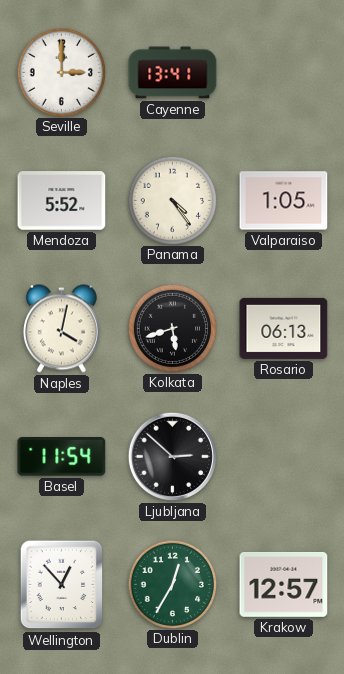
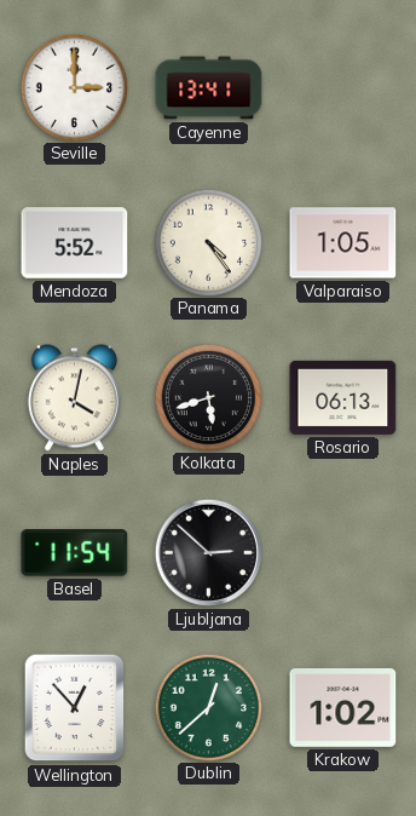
Dublin: 12:35 -> 12:38
Krakow: 12:57 -> 1:02
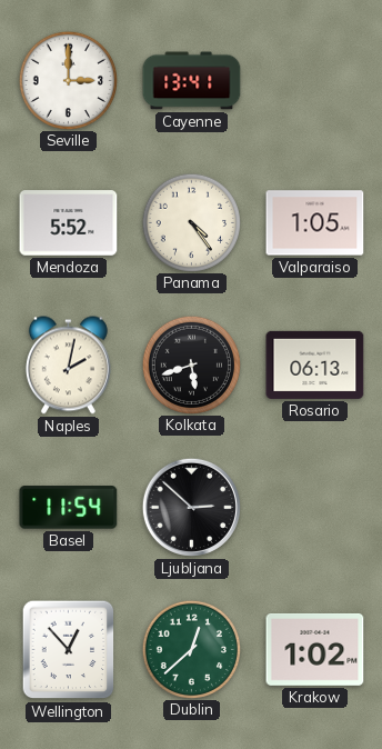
Naples: 4:02 -> 2:02
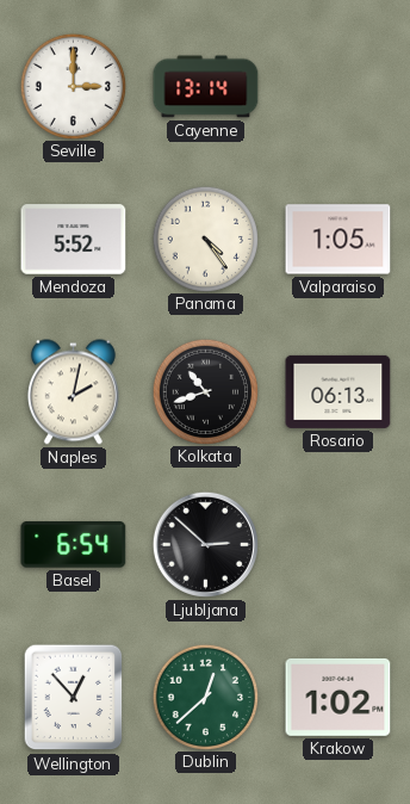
Cayenne: 13:41 -> 13:14
Kolkata: 5:42 -> 10:42
Basel: 11:54 -> 6:54
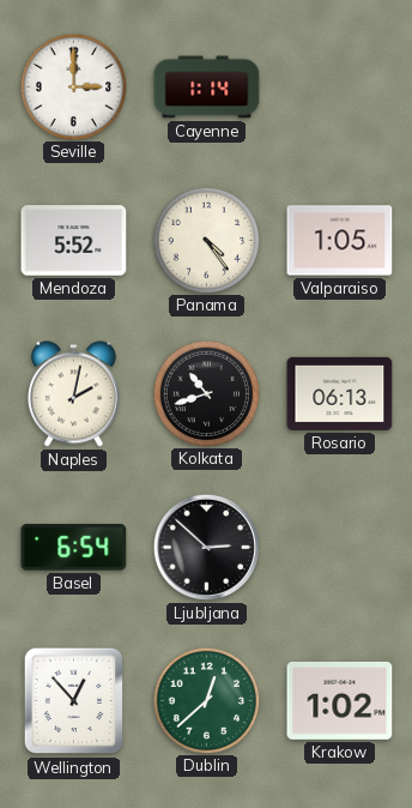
Cayenne: 13:14 -> 1:14
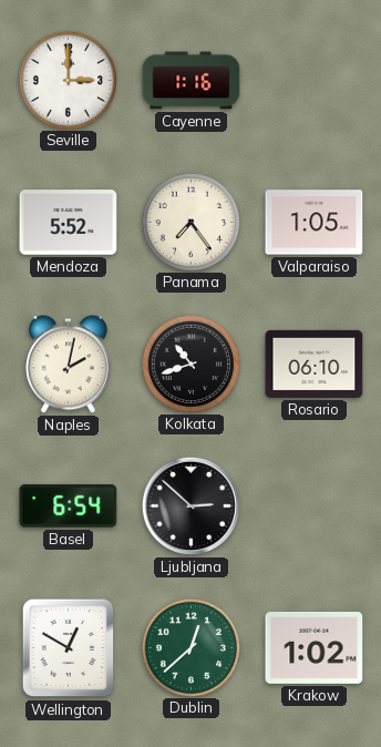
Cayenne: 1:14 -> 1:16
Panama: 4:24 -> 7:24
Rosario: 06:13 -> 06:10
Wellington: 12:53 -> 12:50
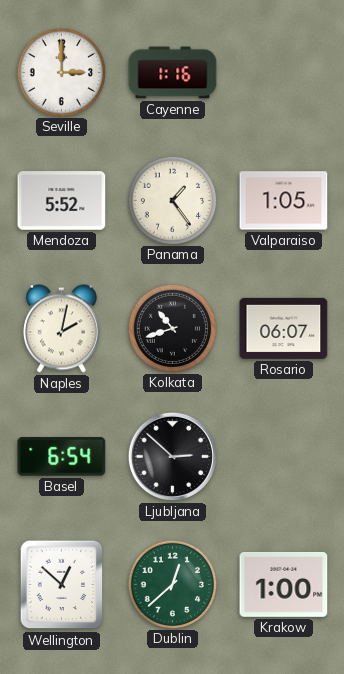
Panama: 7:24 -> 1:24
Rosario: 06:10 -> 06:07
Wellington: 12:50 -> 12:52
Krakow: 1:02 -> 1:00
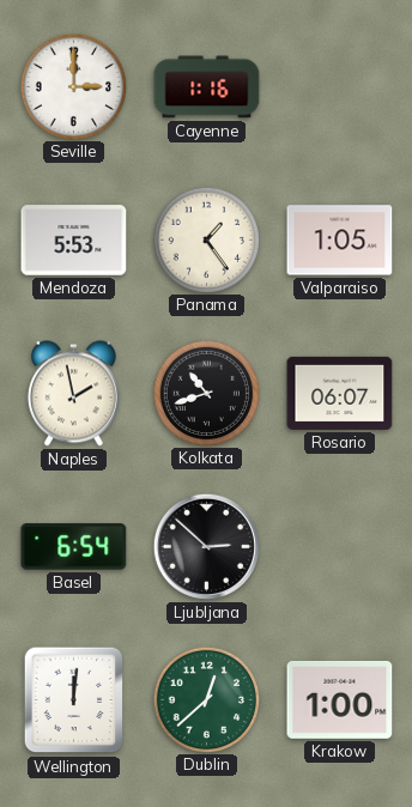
Mendoza: 5:52 -> 5:53
Naples: 2:02 -> 1:58
Wellington: 12:52 -> 12:01
